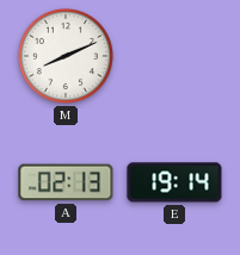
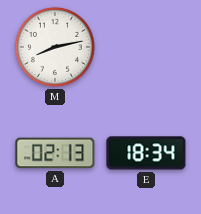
M: 8:11 -> 8:13
E: 19:14 -> 18:34
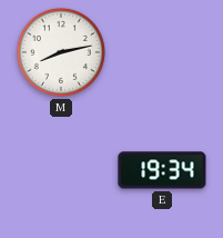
A: 02:13 -> none
E: 18:34 -> 19:34
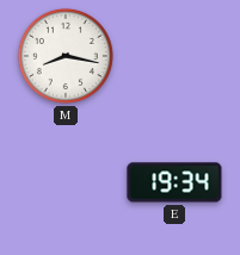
M: 8:13 -> 8:17
